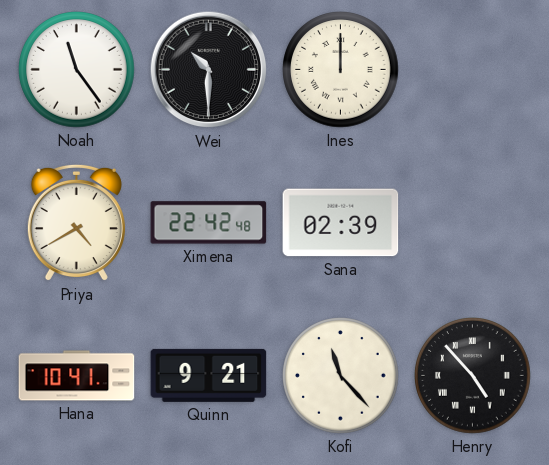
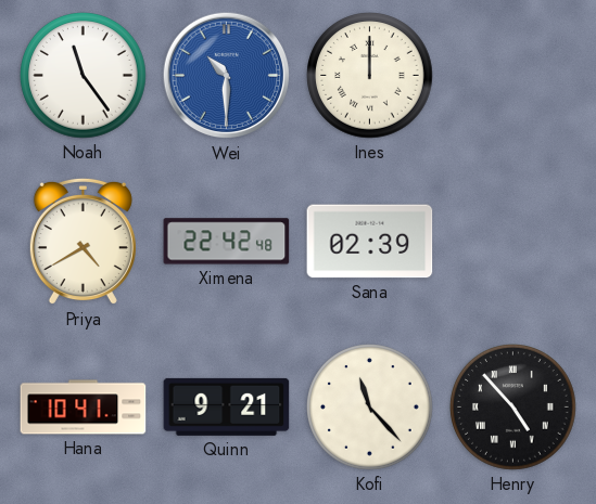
Wei dial: black -> blue
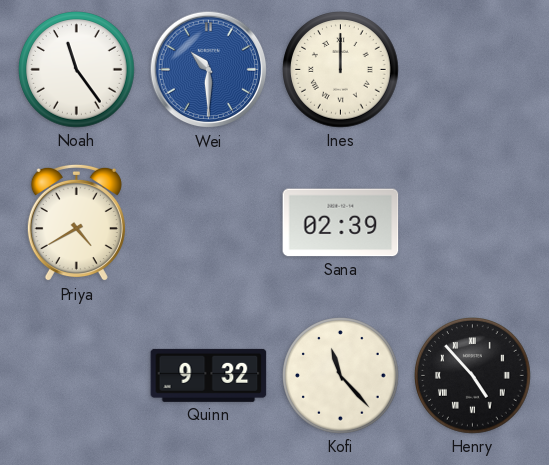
Ximena: 22:42 -> none
Hana: 10:41 -> none
Quinn: 9:21 -> 9:32
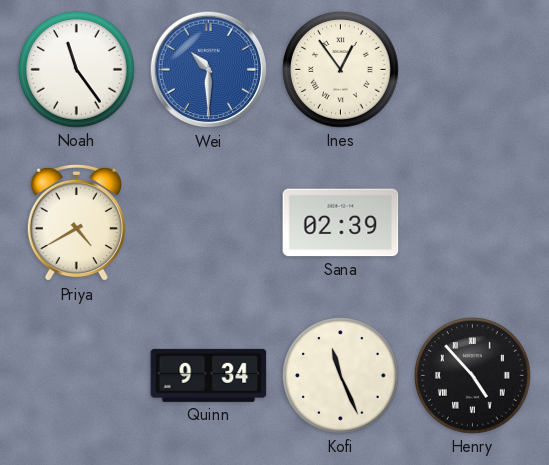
Ines: 12:00 -> 12:54
Quinn: 9:32 -> 9:34
Kofi: 11:23 -> 11:26
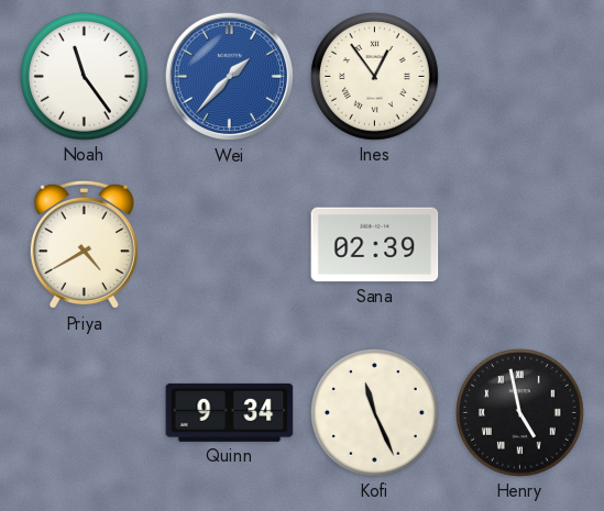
Wei: 10:30 -> 1:37
Henry: 4:53 -> 4:58
